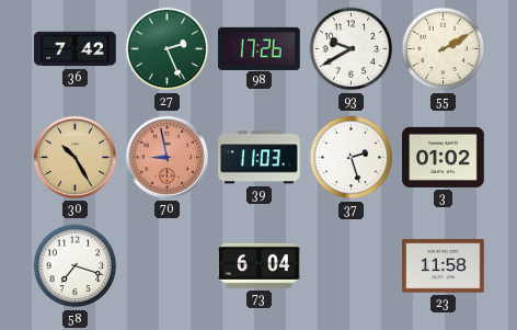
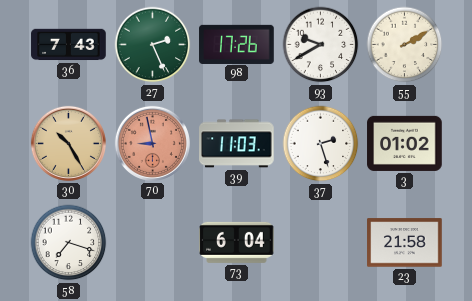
36: 7:42 -> 7:43
23: 11:58 -> 21:58
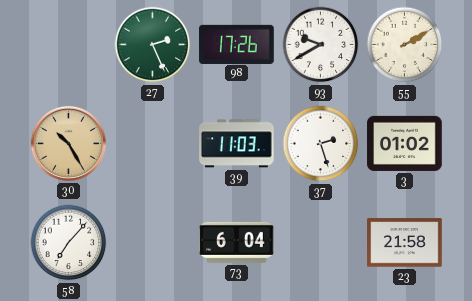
36: 7:43 -> none
70: 8:58 -> none
58: 7:18 -> 7:07
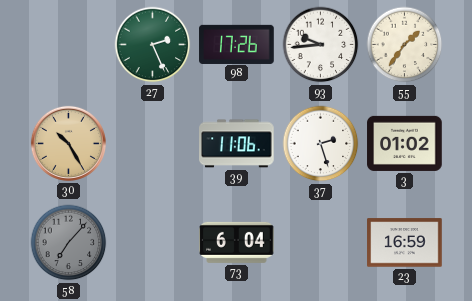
93: 9:40 -> 9:44
55: 2:10 -> 1:36
39: 11:03 -> 11:06
58 dial: white -> grey
23: 21:58 -> 16:59
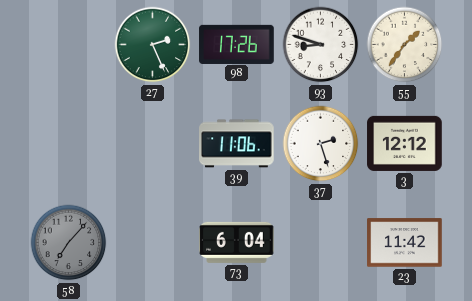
93: 9:44 -> 8:48
30: 10:25 -> none
3: 01:02 -> 12:12
23: 16:59 -> 11:42
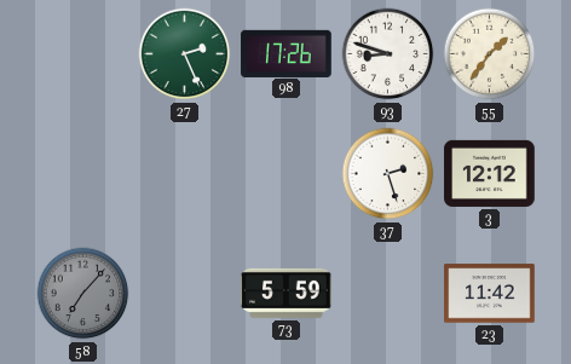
39: 11:06 -> none
73: 6:04 -> 5:59
